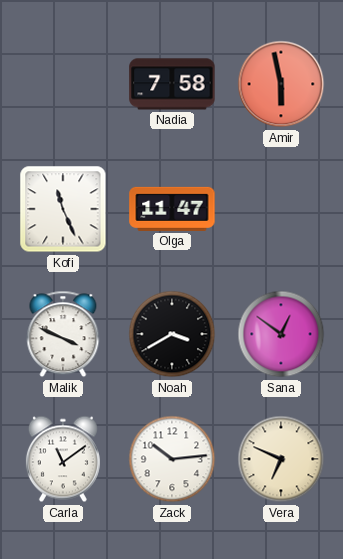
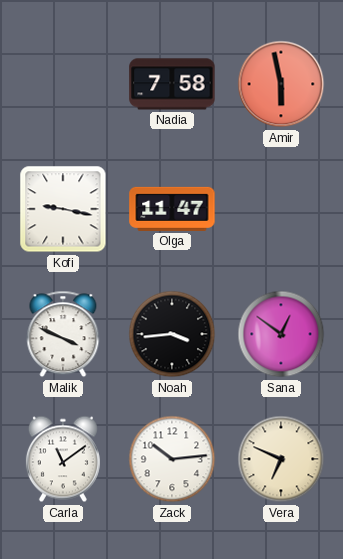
Kofi: 11:26 -> 9:17
Noah: 3:40 -> 3:44
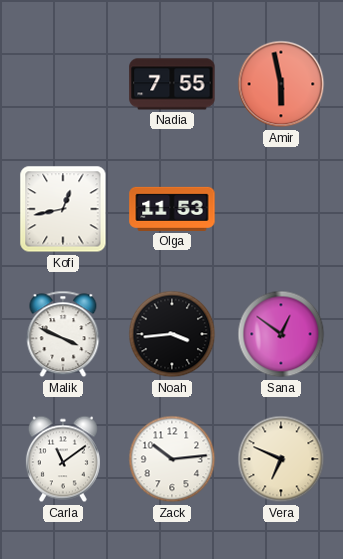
Nadia: 7:58 -> 7:55
Kofi: 9:17 -> 12:43
Olga: 11:47 -> 11:53
